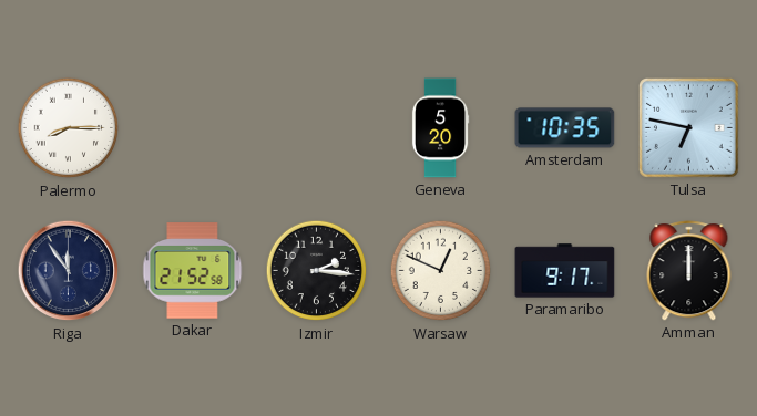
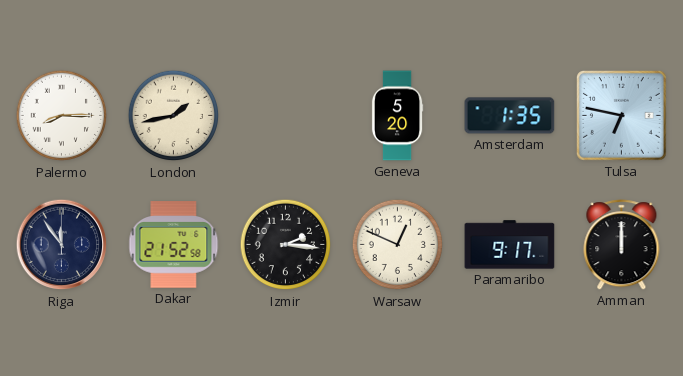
London: none -> 1:43
Amsterdam: 10:35 -> 1:35
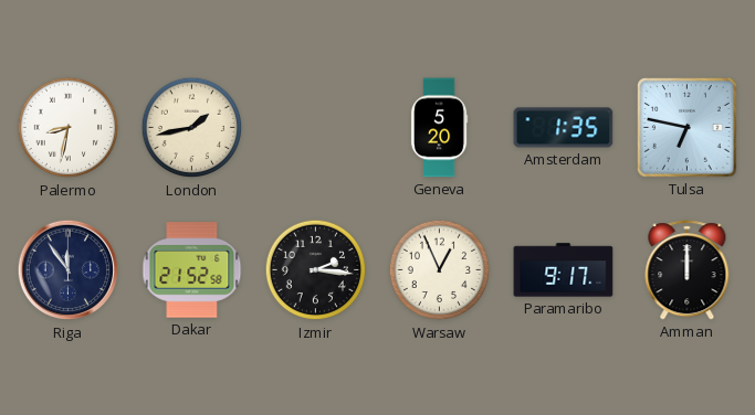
Palermo: 8:15 -> 8:32
Warsaw: 12:49 -> 12:56
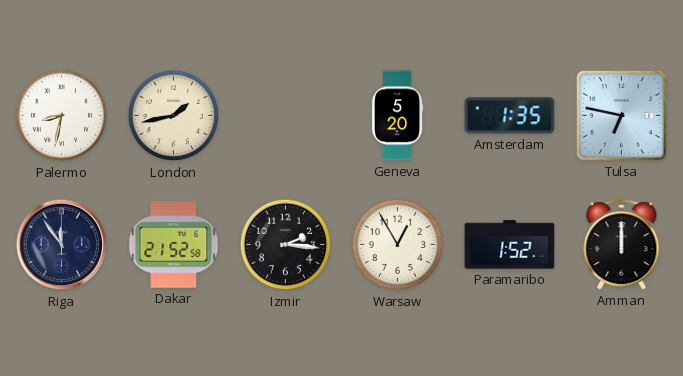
Warsaw: 12:56 -> 12:55
Paramaribo: 9:17 -> 1:52
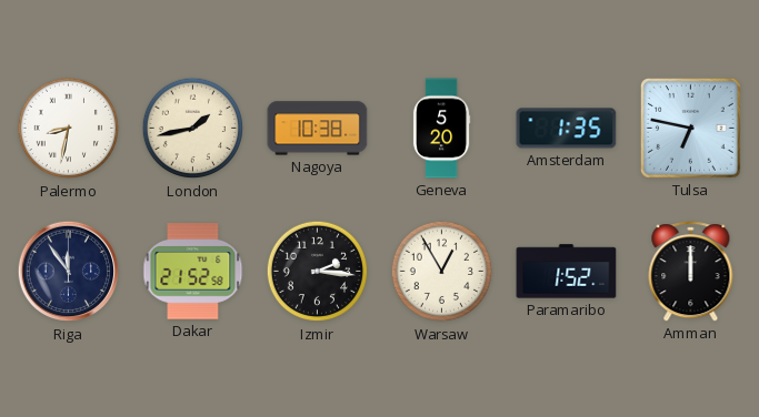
Nagoya: none -> 10:38
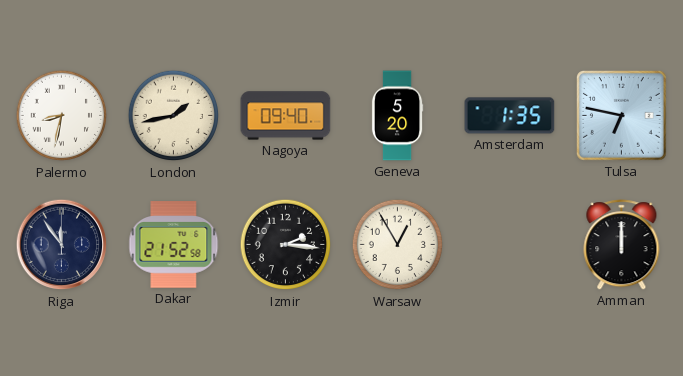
Nagoya: 10:38 -> 09:40
Paramaribo: 1:52 -> none
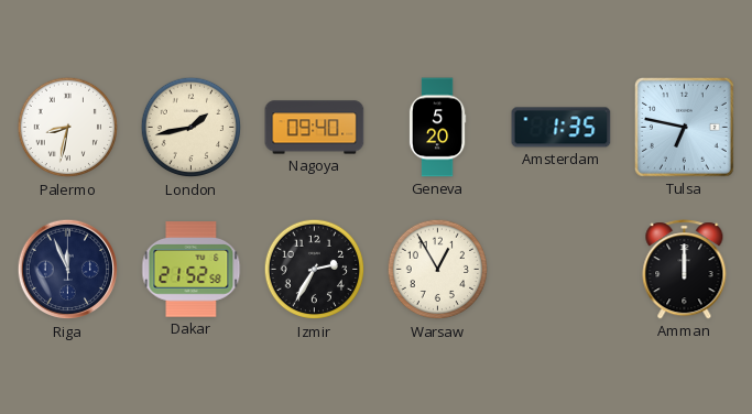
Riga: 11:54 -> 11:56
Izmir: 2:16 -> 2:35
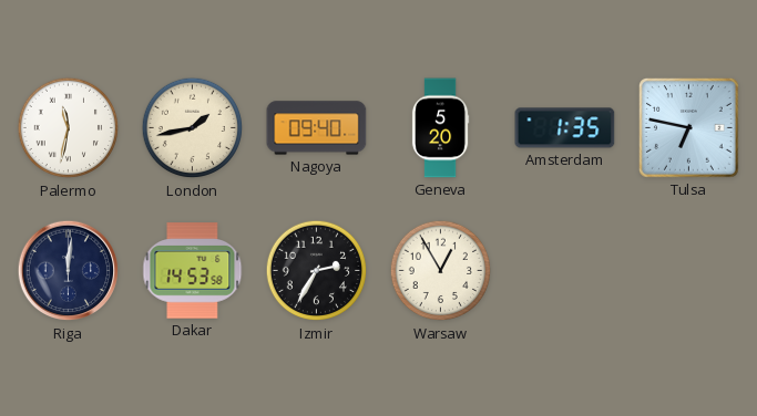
Palermo: 8:32 -> 11:32
Riga: 11:56 -> 12:01
Dakar: 21:52 -> 14:53
Amman: 12:00 -> none
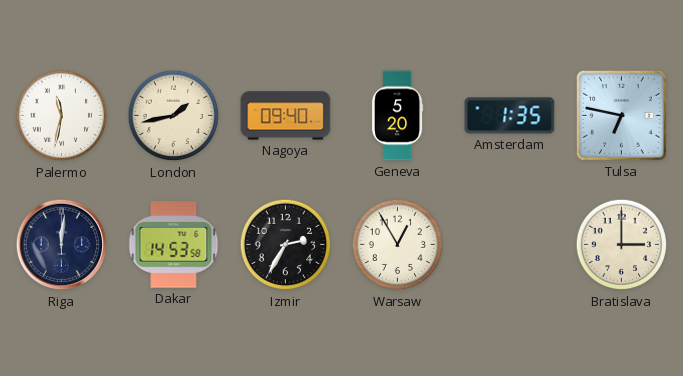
Bratislava: none -> 3:00
